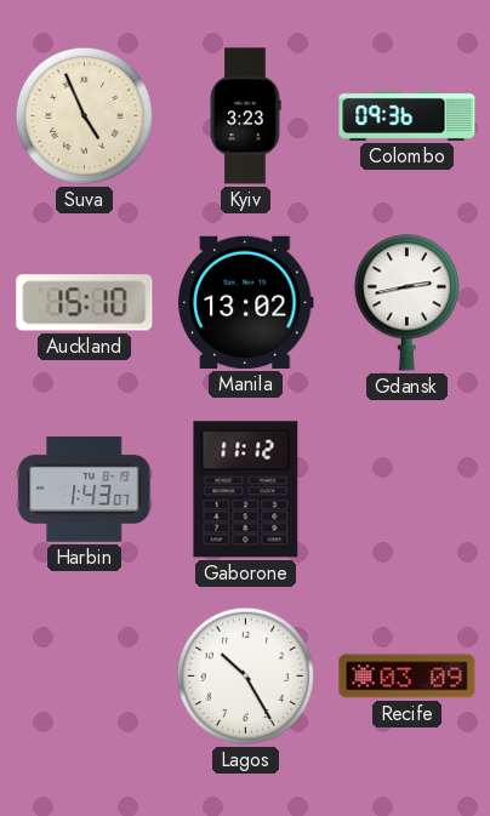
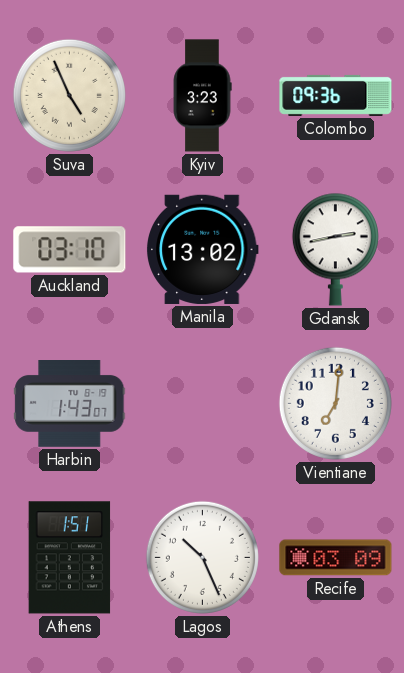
Auckland: 15:10 -> 03:10
Gaborone: 11:12 -> none
Vientiane: none -> 7:01
Athens: none -> 1:51
Lagos: 10:25 -> 10:26
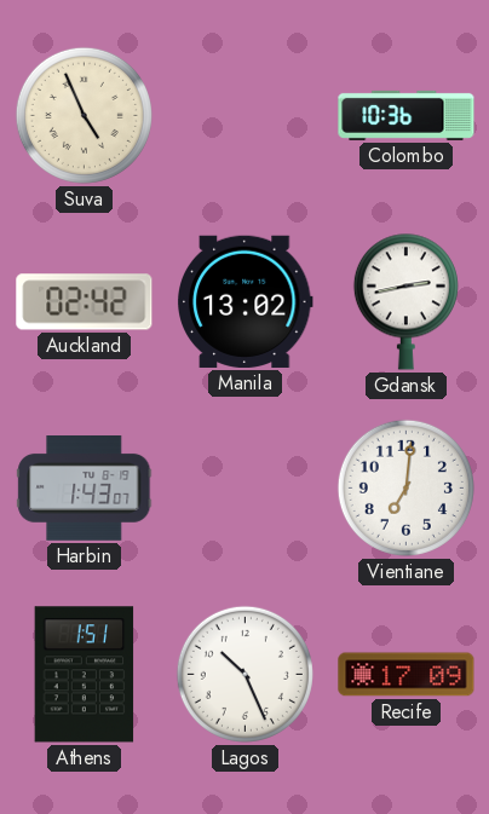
Kyiv: 3:23 -> none
Colombo: 09:36 -> 10:36
Auckland: 03:10 -> 02:42
Recife: 03:09 -> 17:09
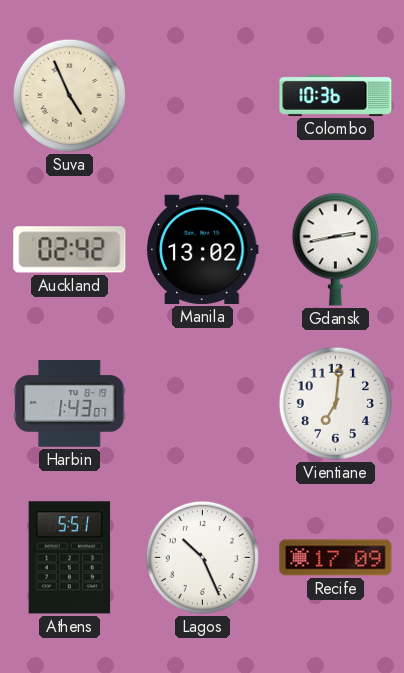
Athens: 1:51 -> 5:51
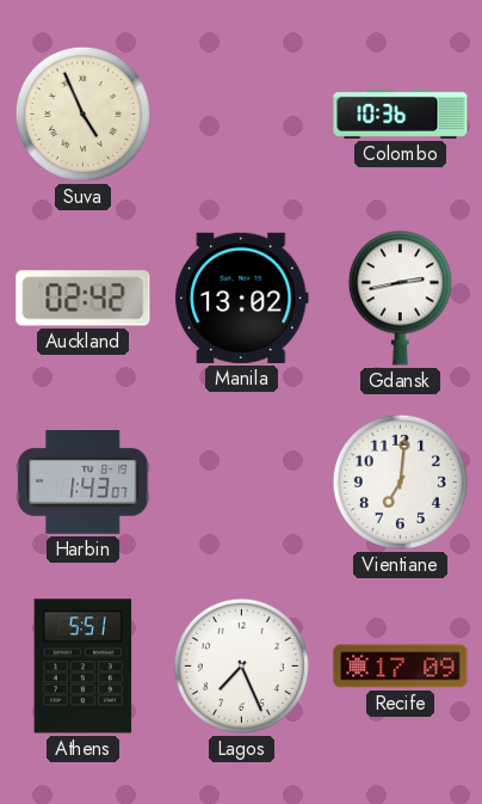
Lagos: 10:26 -> 7:26
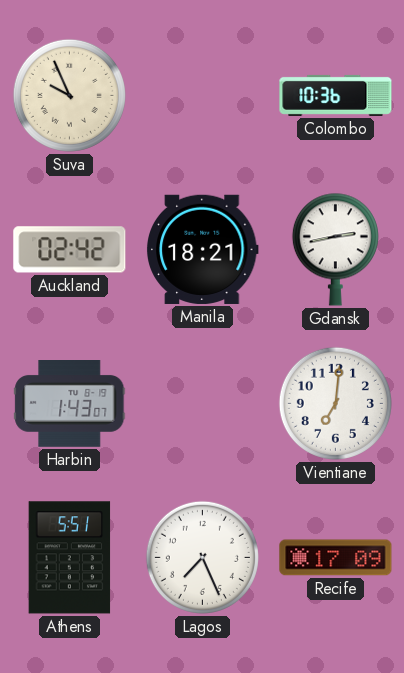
Suva: 4:56 -> 9:56
Manila: 13:02 -> 18:21
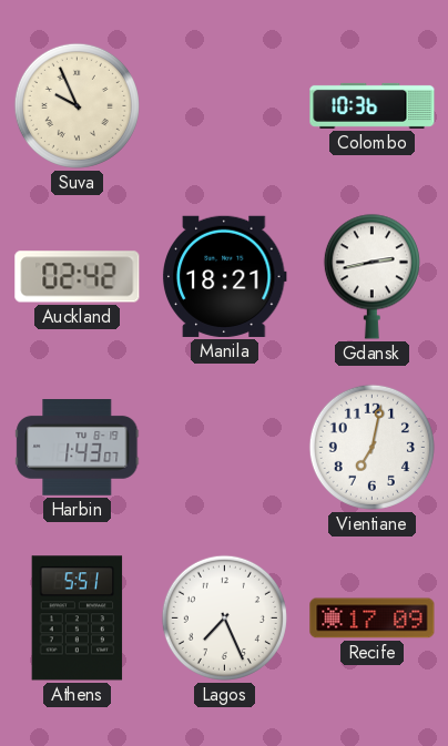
Vientiane: 7:01 -> 7:02
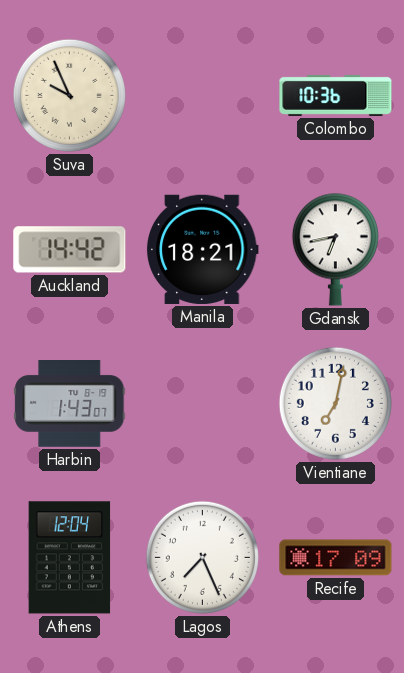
Auckland: 02:42 -> 14:42
Gdansk: 2:43 -> 6:43
Athens: 5:51 -> 12:04
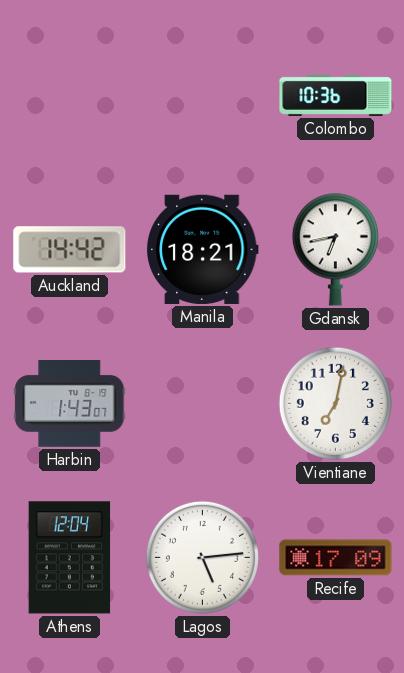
Suva: 9:56 -> none
Lagos: 7:26 -> 5:14
